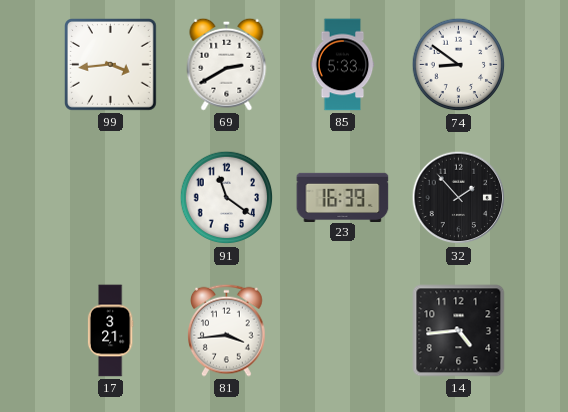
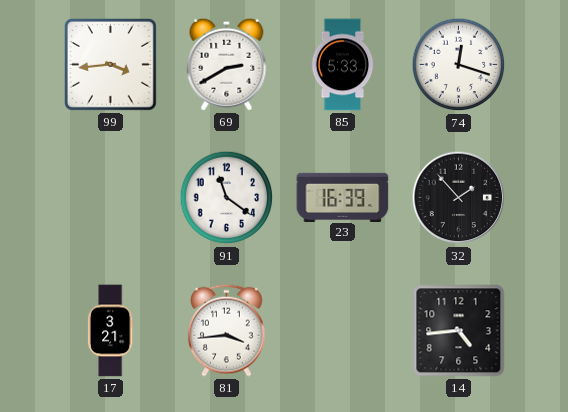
74: 8:51 -> 12:18
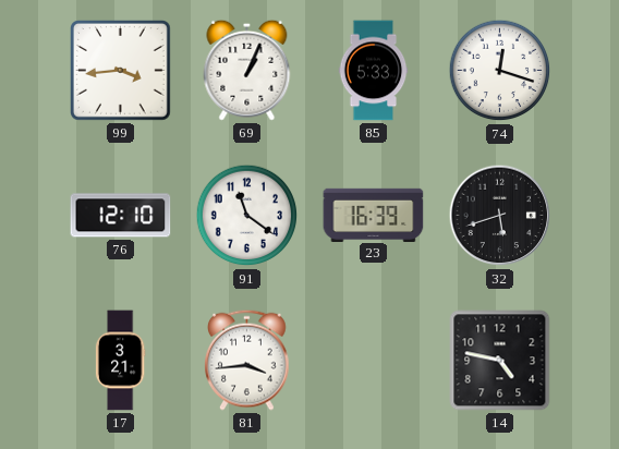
69: 2:40 -> 1:04
76: none -> 12:10
32: 1:53 -> 5:42
14: 4:44 -> 4:47
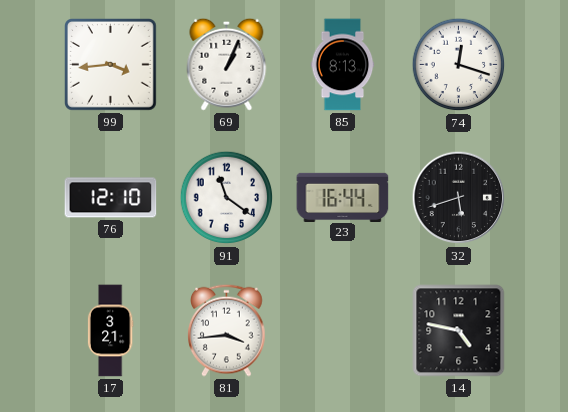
85: 5:33 -> 8:13
23: 16:39 -> 16:44
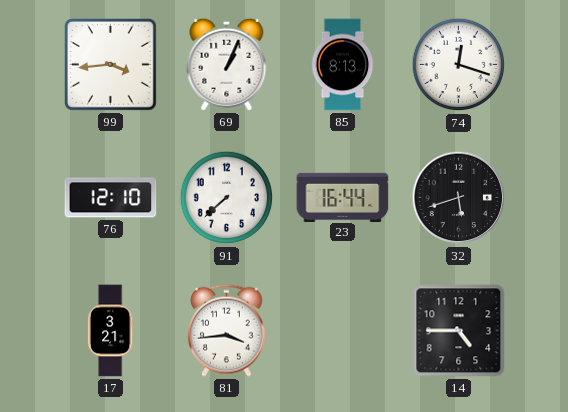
91: 11:21 -> 7:38
14: 4:47 -> 4:45
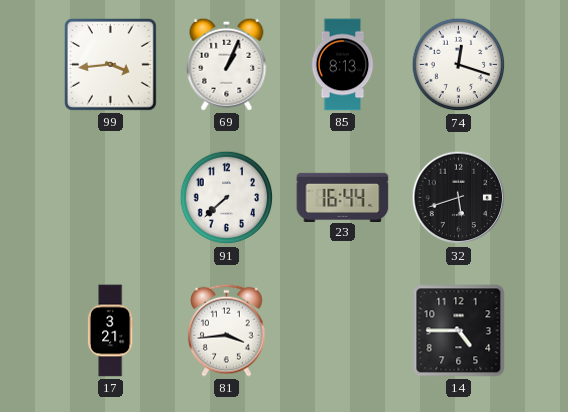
76: 12:10 -> none
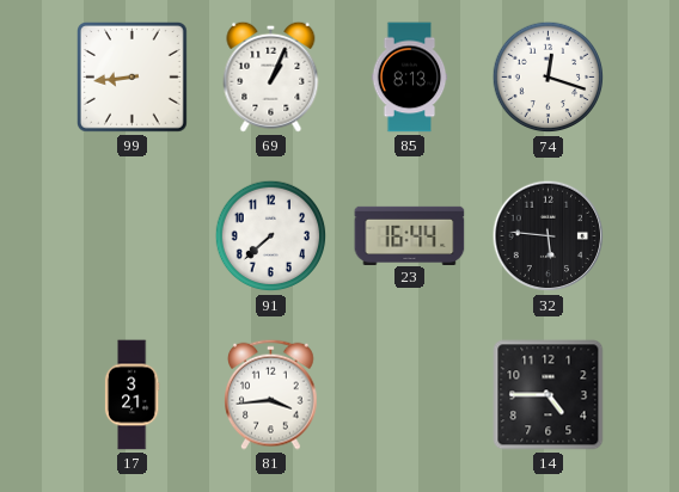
99: 3:44 -> 8:44
32: 5:42 -> 5:46
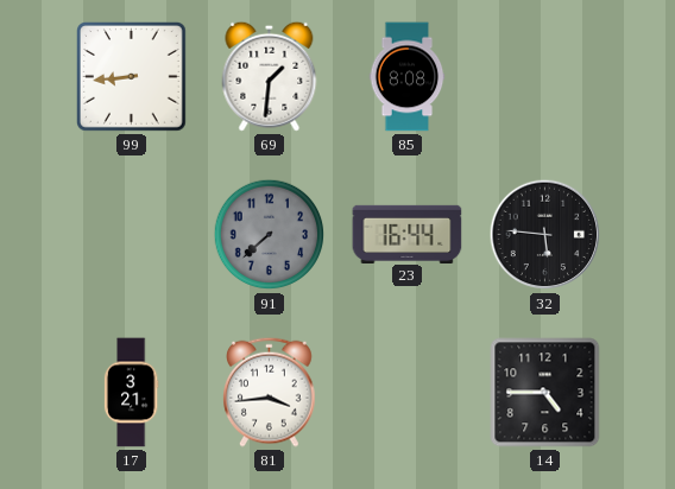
69: 1:04 -> 1:31
85: 8:13 -> 8:08
74: 12:18 -> none
91 dial: white -> grey
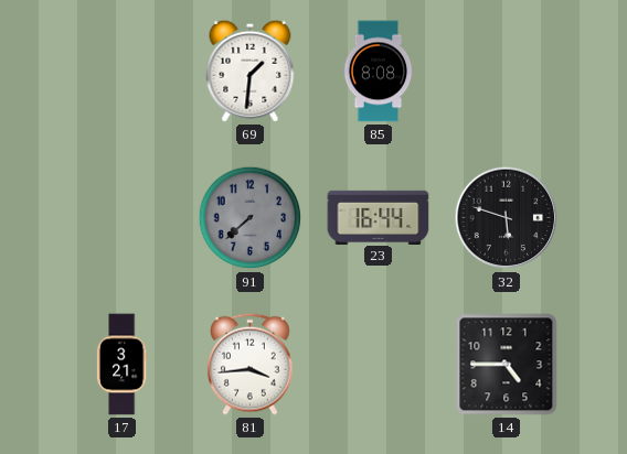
99: 8:44 -> none
32: 5:46 -> 5:48
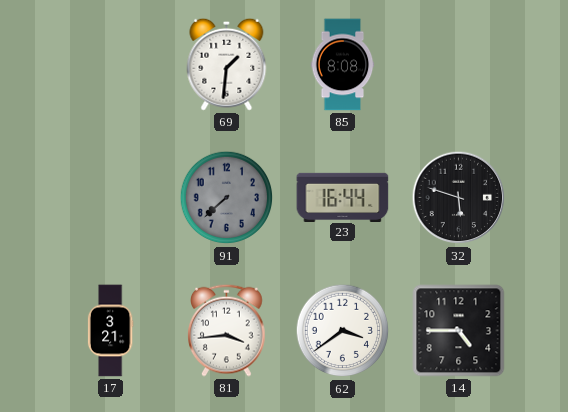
62: none -> 3:39
